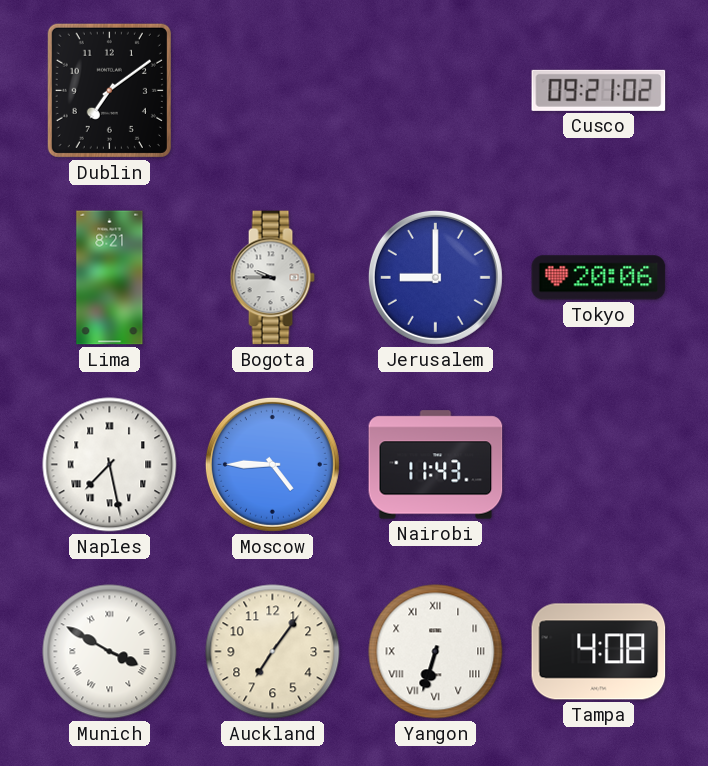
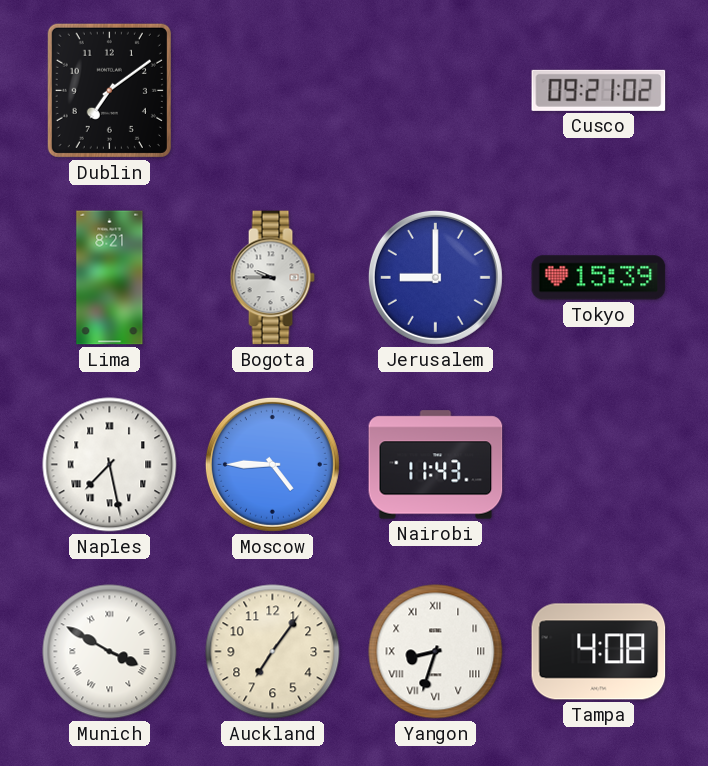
Tokyo: 20:06 -> 15:39
Yangon: 6:33 -> 8:33
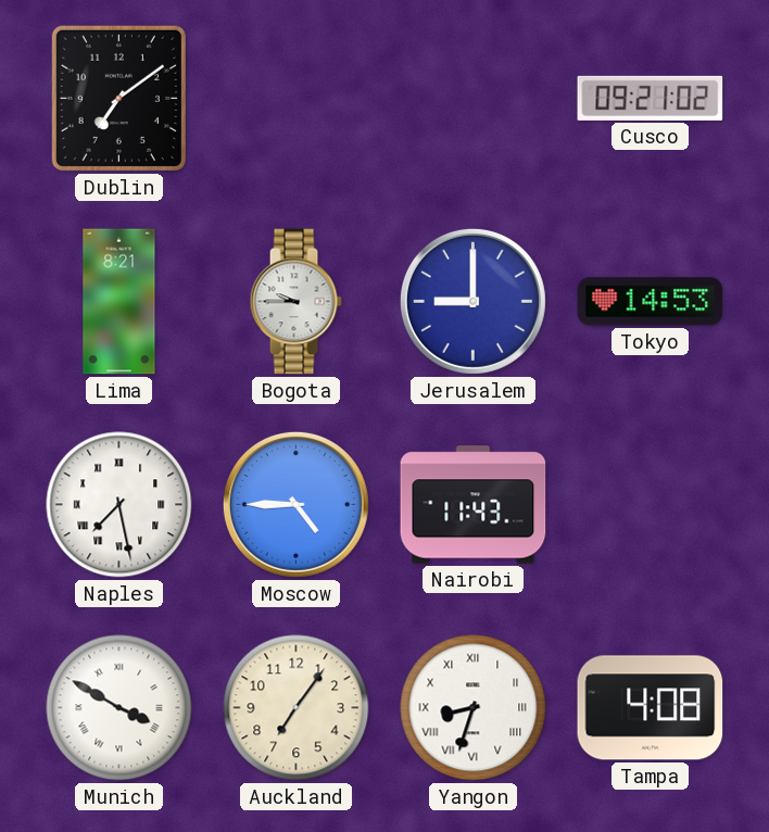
Tokyo: 15:39 -> 14:53
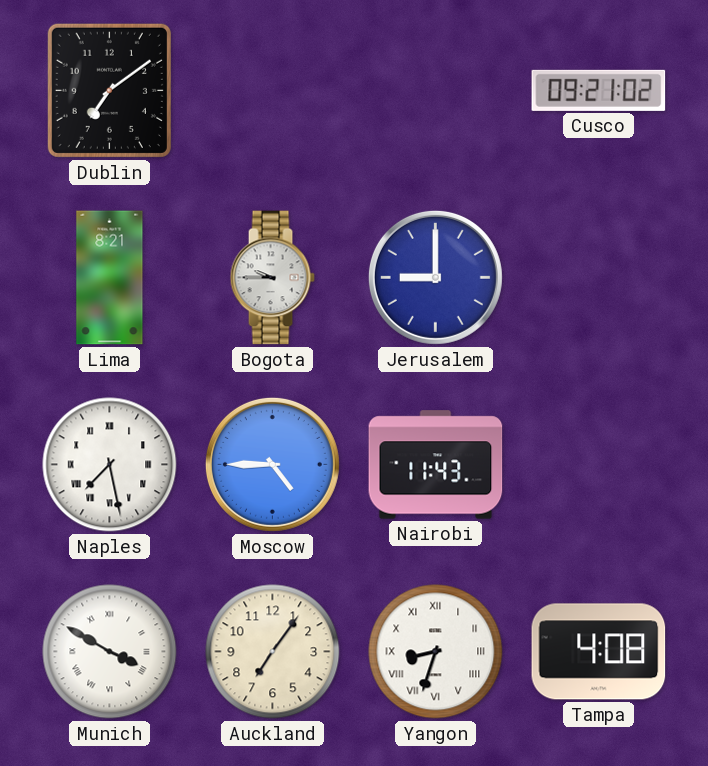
Tokyo: 14:53 -> none
